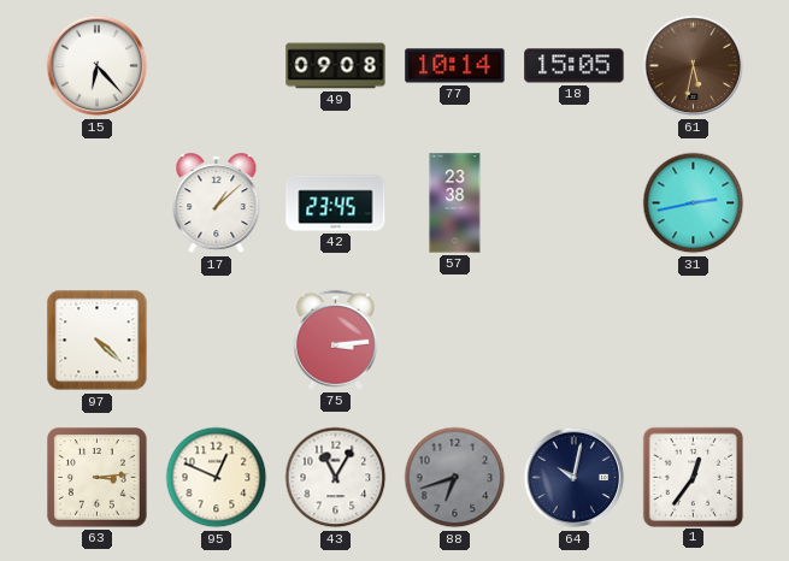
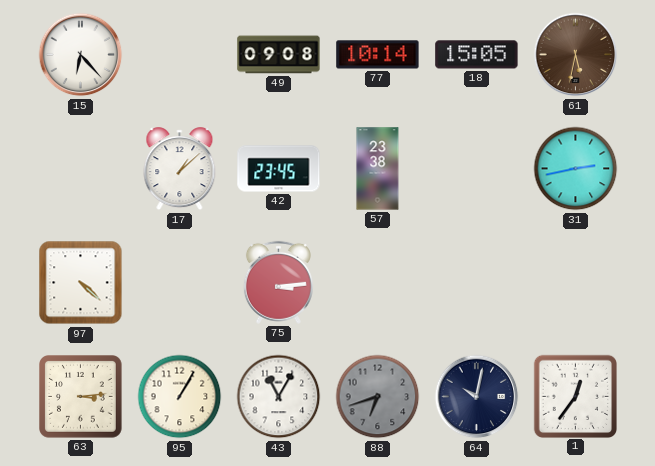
95: 12:49 -> 1:05
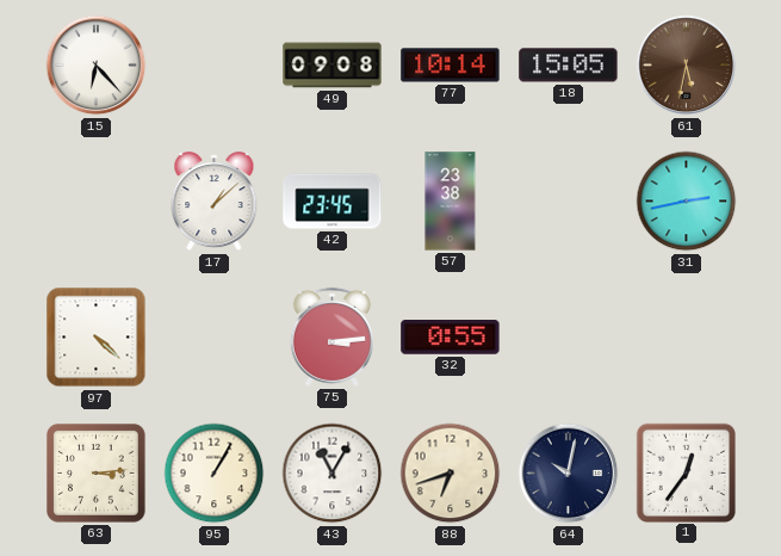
32: none -> 0:55
88 dial: grey -> cream
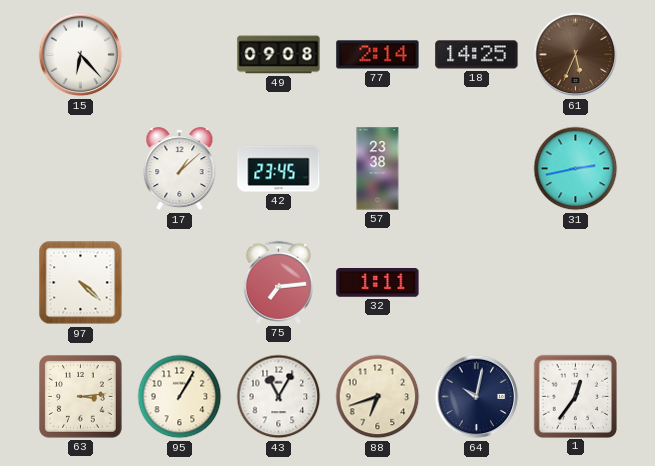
77: 10:14 -> 2:14
18: 15:05 -> 14:25
61: 5:32 -> 5:34
75: 3:14 -> 7:14
32: 0:55 -> 1:11
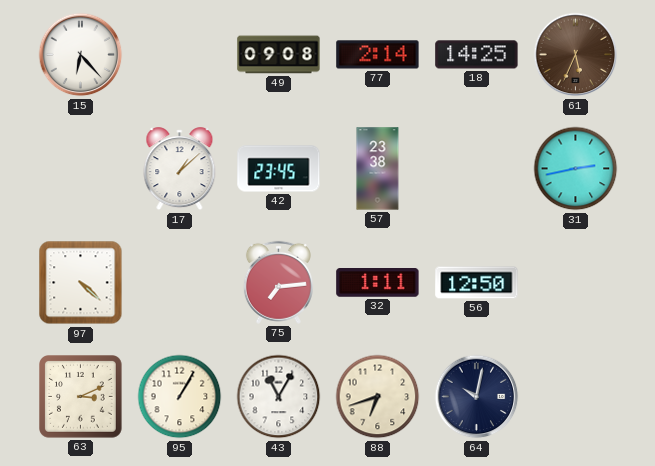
56: none -> 12:50
63: 3:14 -> 3:11
1: 12:36 -> none
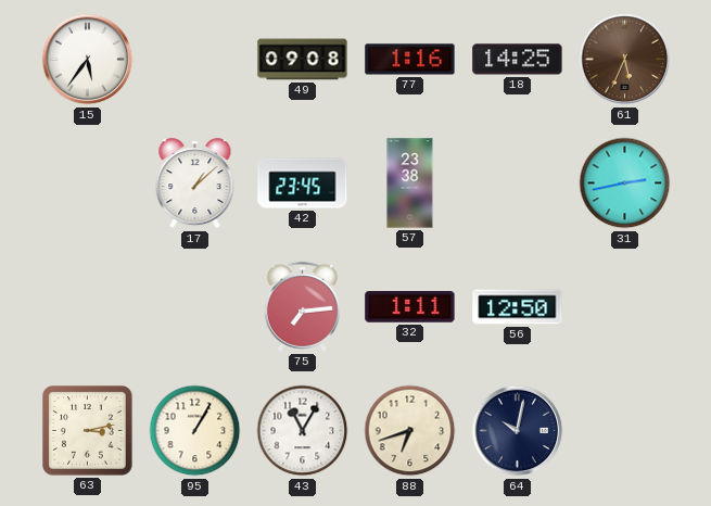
15: 6:23 -> 5:36
77: 2:14 -> 1:16
97: 4:22 -> none
63: 3:11 -> 3:13
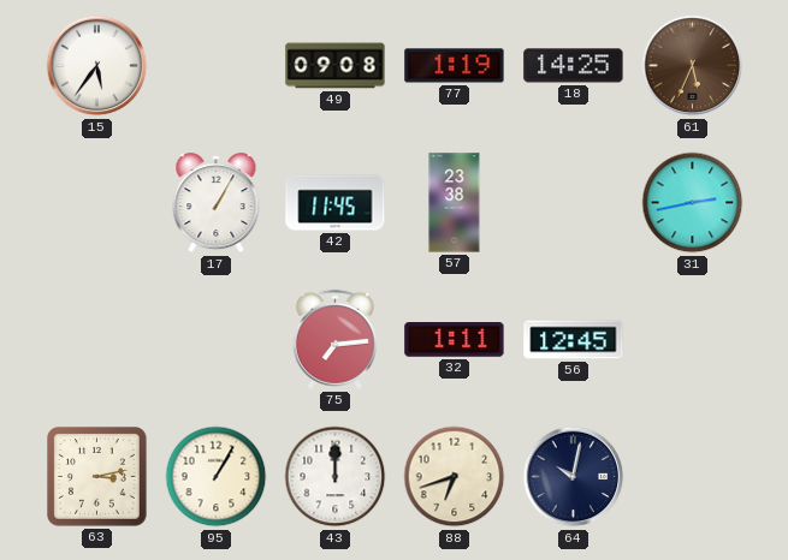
77: 1:16 -> 1:19
17: 1:08 -> 1:05
42: 23:45 -> 11:45
56: 12:50 -> 12:45
43: 11:05 -> 12:00
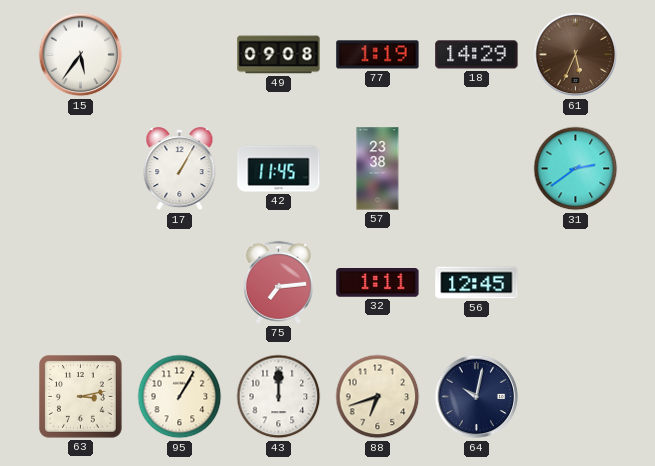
18: 14:25 -> 14:29
31: 2:43 -> 2:39
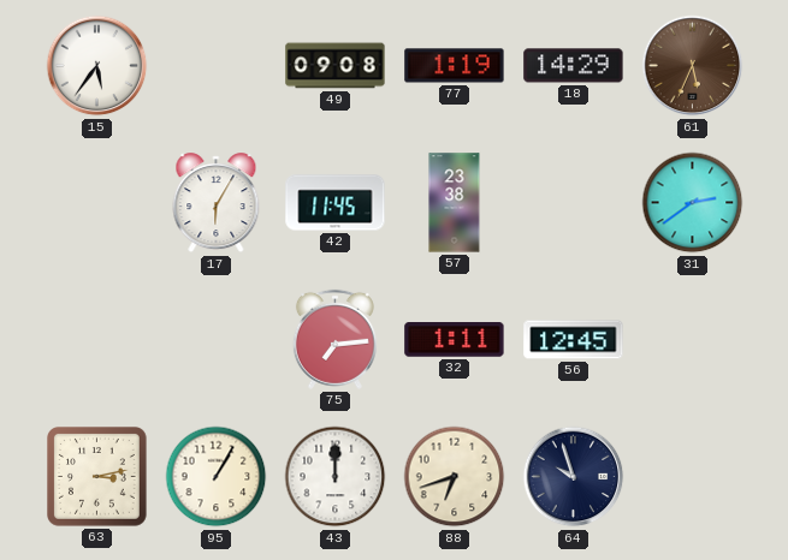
17: 1:05 -> 6:05
64: 10:02 -> 9:57
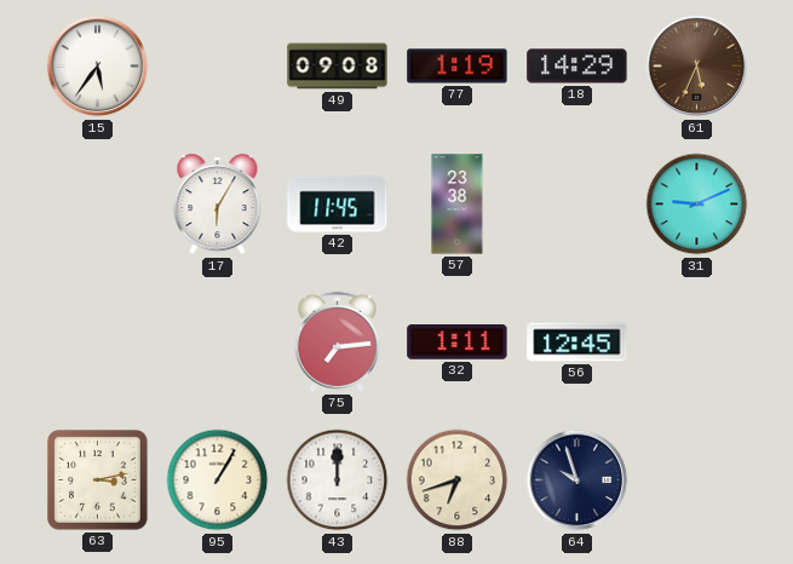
31: 2:39 -> 9:11
